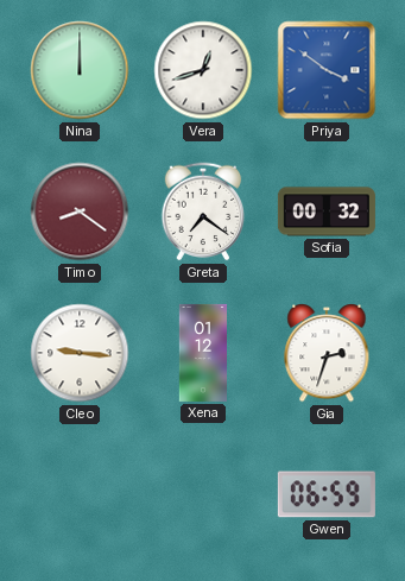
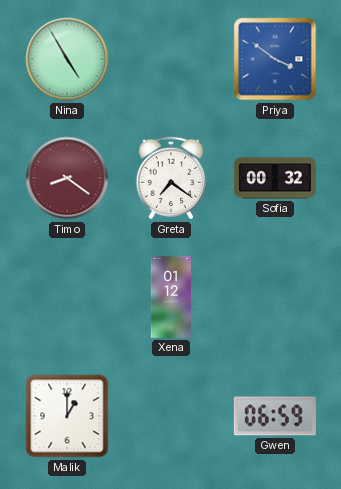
Nina: 12:00 -> 4:55
Vera: 12:42 -> none
Cleo: 9:16 -> none
Gia: 2:33 -> none
Malik: none -> 1:00
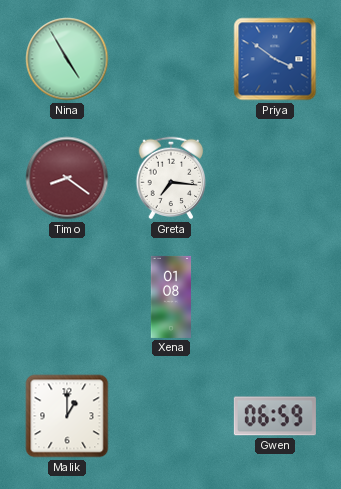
Greta: 7:21 -> 7:16
Sofia: 00:32 -> none
Xena: 01:12 -> 01:08
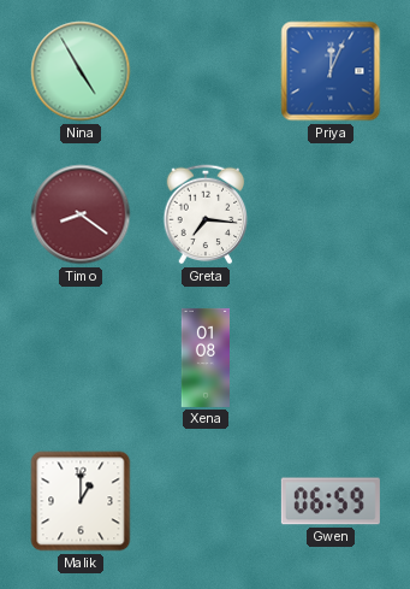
Priya: 3:51 -> 12:04
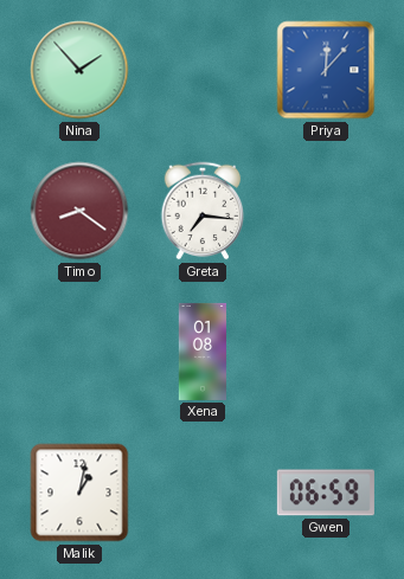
Nina: 4:55 -> 1:53
Priya: 12:04 -> 12:07
Malik: 1:00 -> 1:02
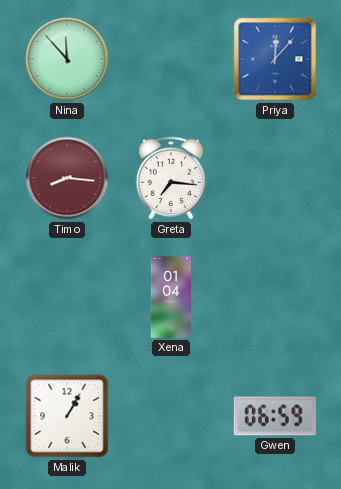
Nina: 1:53 -> 11:53
Timo: 8:21 -> 8:16
Xena: 01:08 -> 01:04
Malik: 1:02 -> 1:05
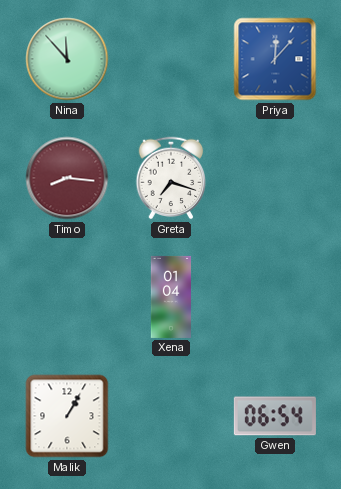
Greta: 7:16 -> 7:18
Gwen: 06:59 -> 06:54
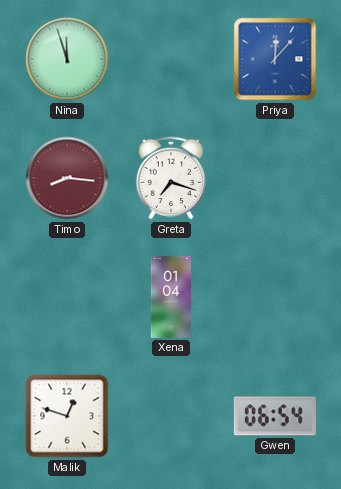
Nina: 11:53 -> 11:57
Malik: 1:05 -> 12:48
